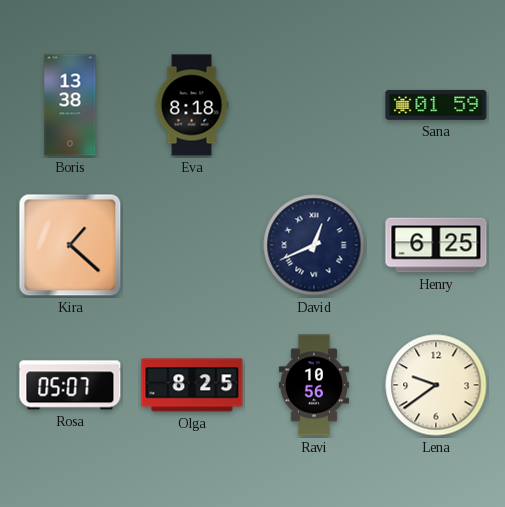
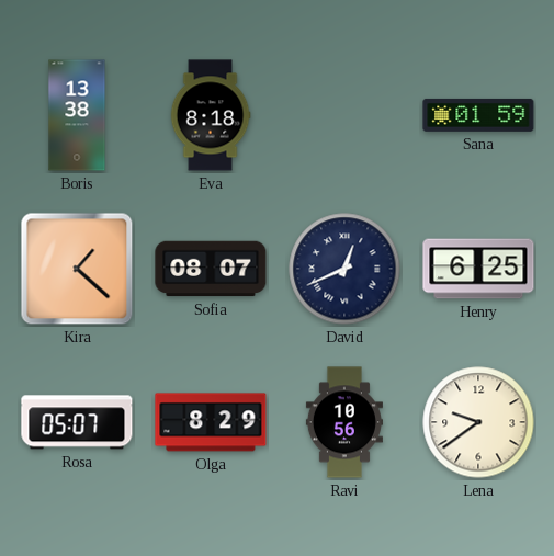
Sofia: none -> 08:07
Olga: 8:25 -> 8:29
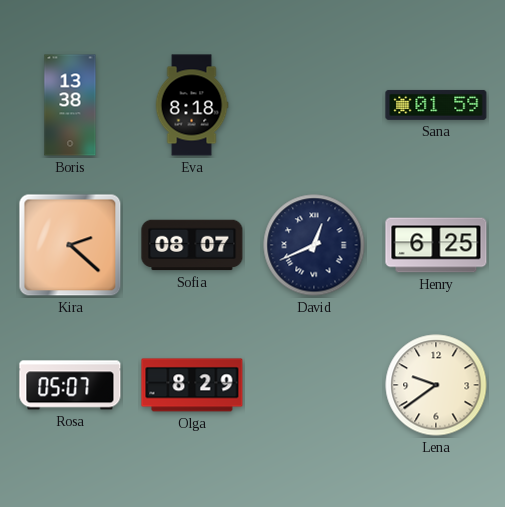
Kira: 1:22 -> 2:22
Ravi: 10:56 -> none
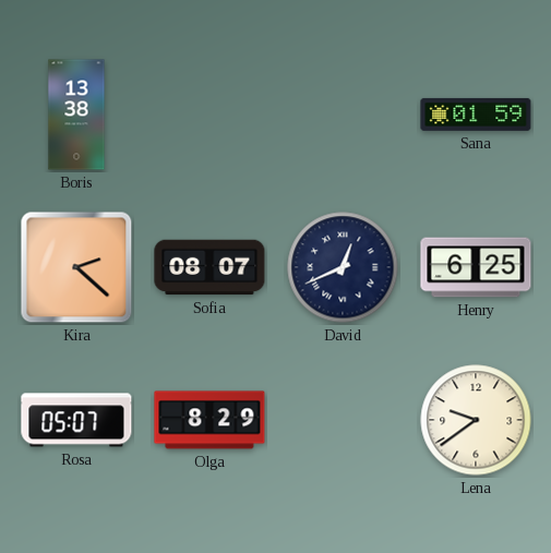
Eva: 8:18 -> none
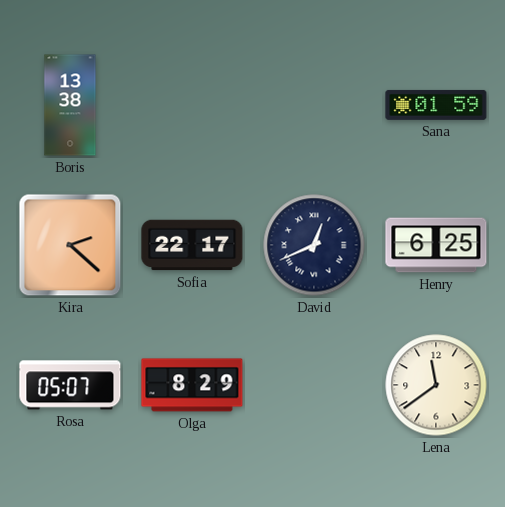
Sofia: 08:07 -> 22:17
Lena: 9:39 -> 11:39
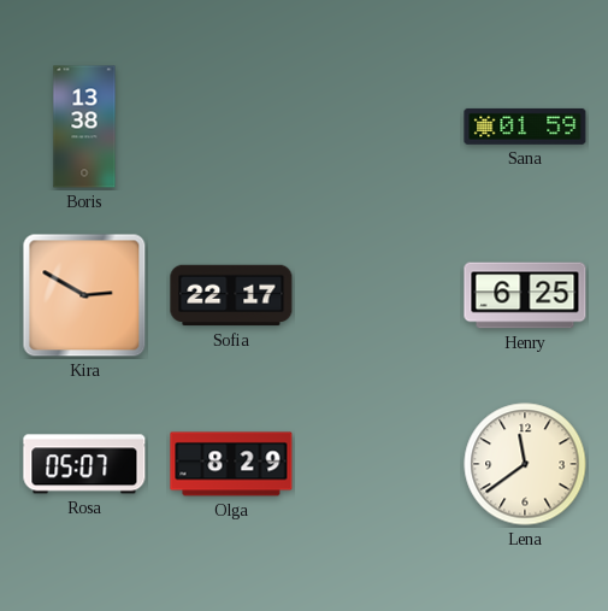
Kira: 2:22 -> 2:50
David: 12:41 -> none
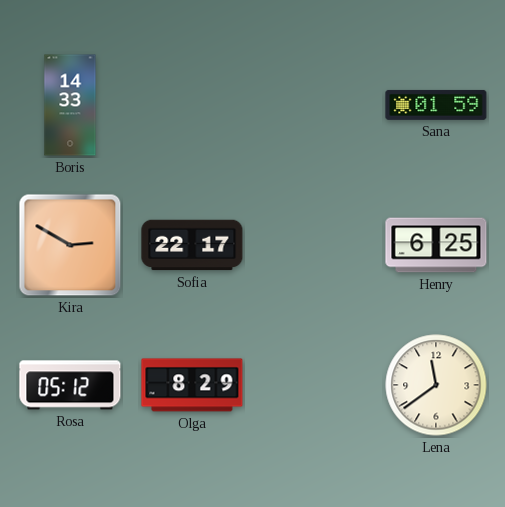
Boris: 13:38 -> 14:33
Rosa: 05:07 -> 05:12
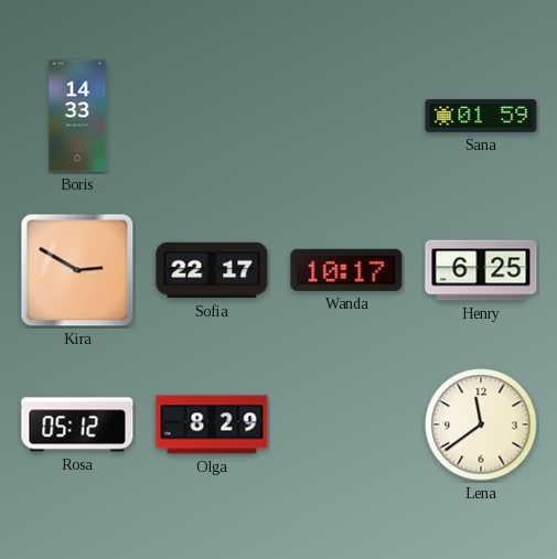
Wanda: none -> 10:17
